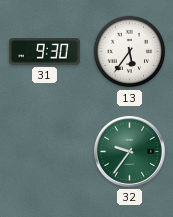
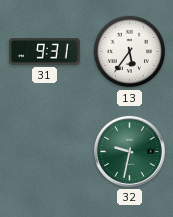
31: 9:30 -> 9:31
32: 9:36 -> 9:32
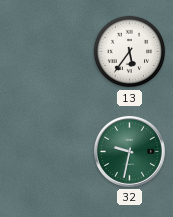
31: 9:31 -> none
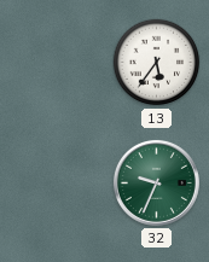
32: 9:32 -> 9:34
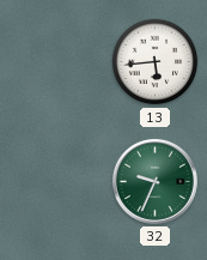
13: 5:36 -> 5:44
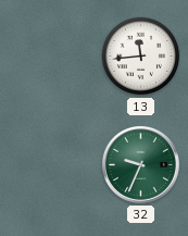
13: 5:44 -> 11:44
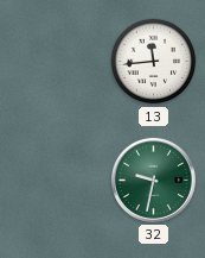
32: 9:34 -> 9:32
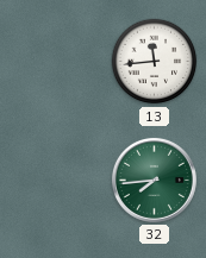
32: 9:32 -> 7:44
